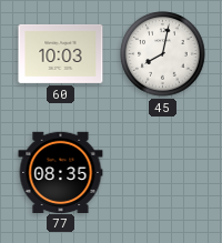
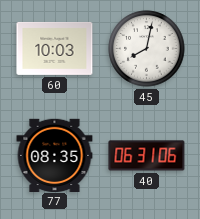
40: none -> 06:31
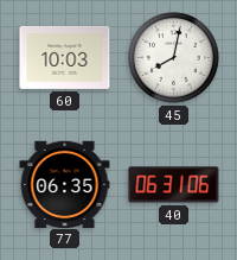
77: 08:35 -> 06:35
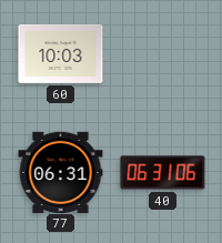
45: 8:02 -> none
77: 06:35 -> 06:31
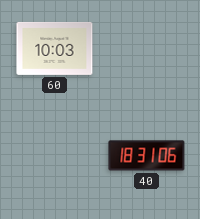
77: 06:31 -> none
40: 06:31 -> 18:31
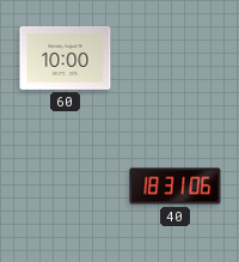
60: 10:03 -> 10:00
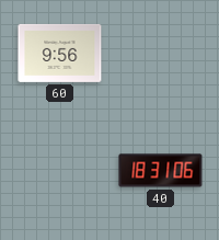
60: 10:00 -> 9:56
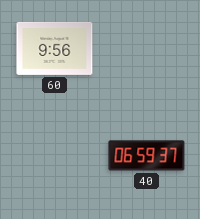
40: 18:31 -> 06:59
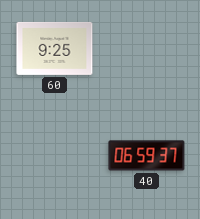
60: 9:56 -> 9:25
